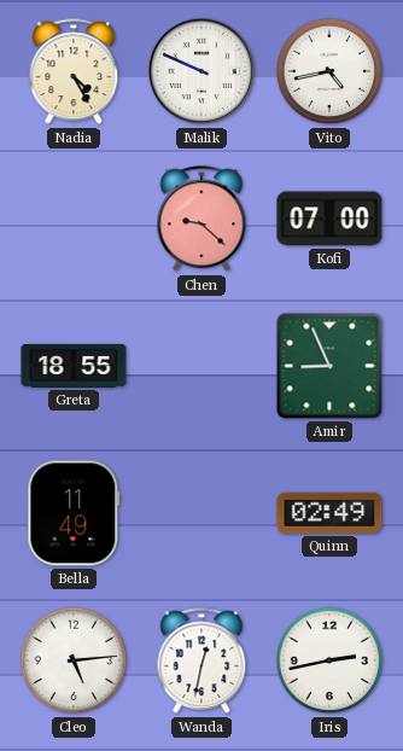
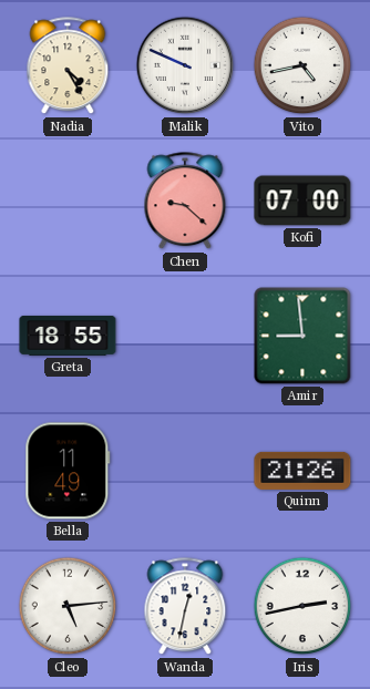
Amir: 8:56 -> 8:59
Quinn: 02:49 -> 21:26
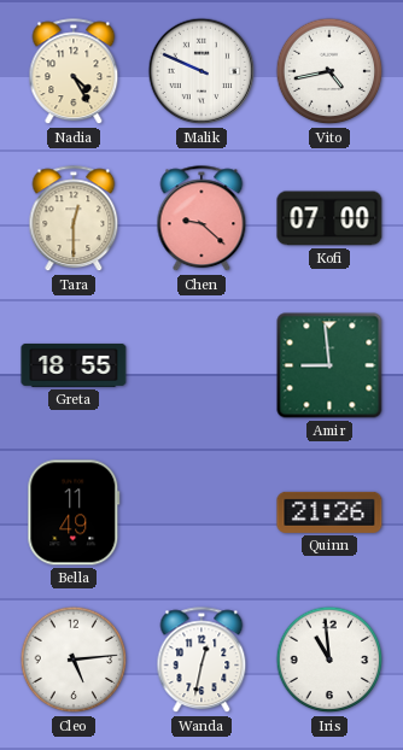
Tara: none -> 12:30
Iris: 2:43 -> 10:59
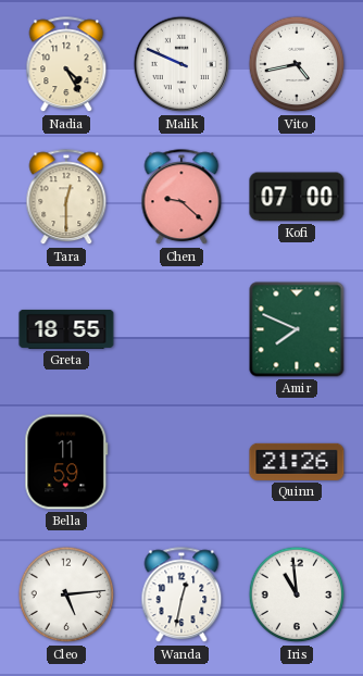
Amir: 8:59 -> 7:49
Bella: 11:49 -> 11:59
